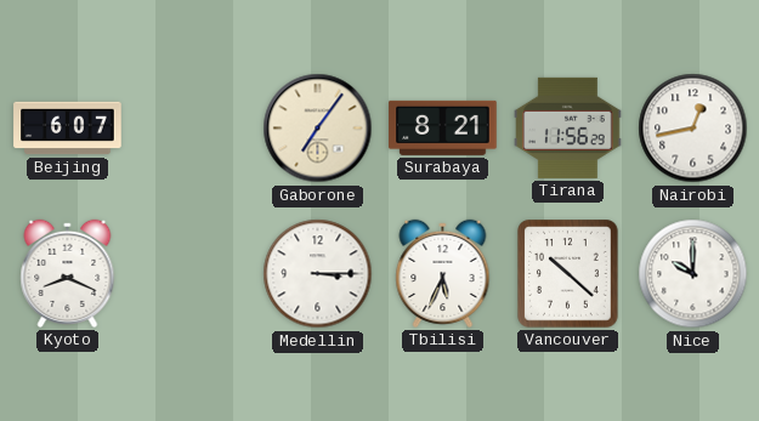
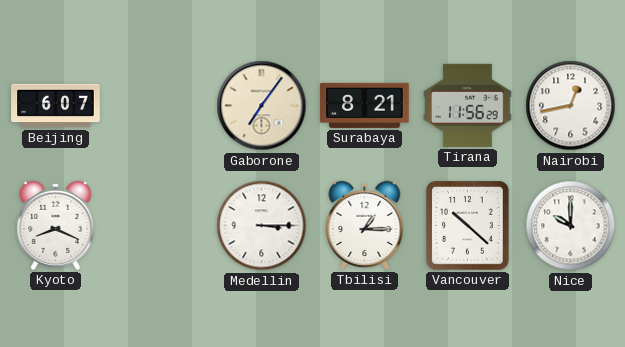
Tbilisi: 5:34 -> 1:15
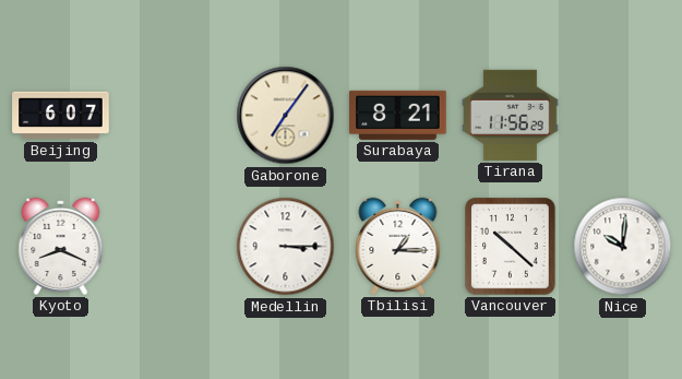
Nairobi: 12:43 -> none
Nice: 10:00 -> 10:01
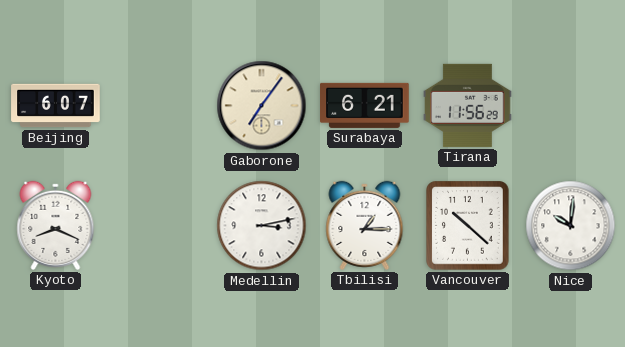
Surabaya: 8:21 -> 6:21
Medellin: 3:15 -> 3:13
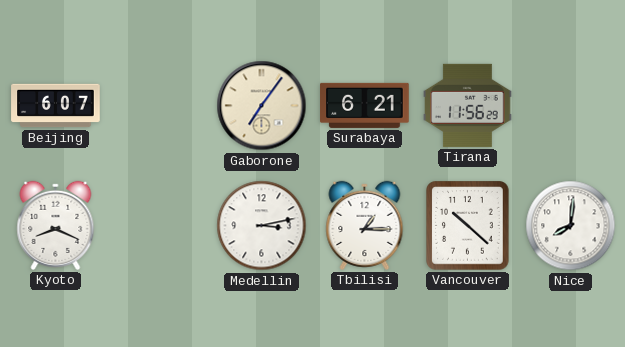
Nice: 10:01 -> 8:01
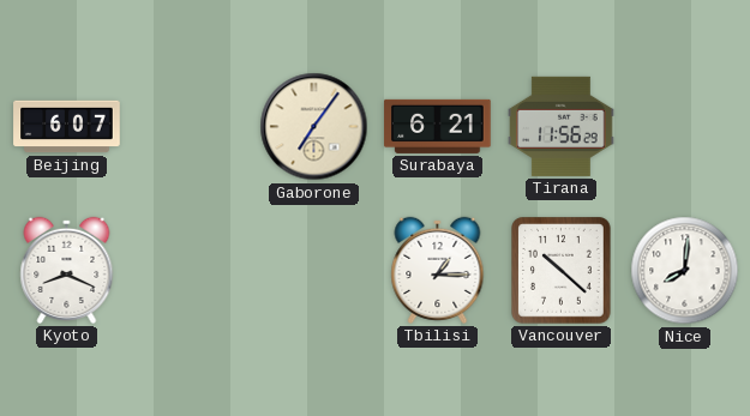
Medellin: 3:13 -> none
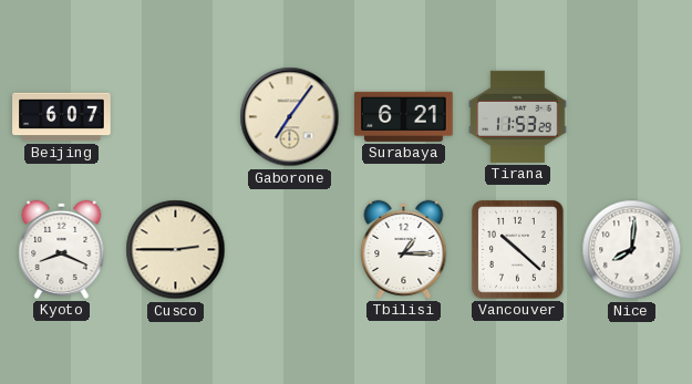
Tirana: 11:56 -> 11:53
Cusco: none -> 2:45
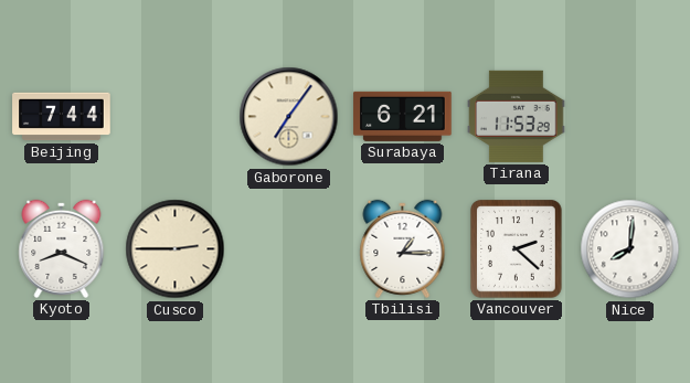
Beijing: 6:07 -> 7:44
Vancouver: 10:22 -> 2:22
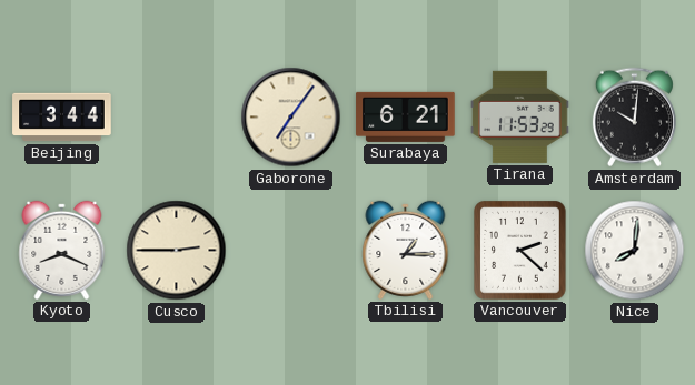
Beijing: 7:44 -> 3:44
Amsterdam: none -> 10:01
